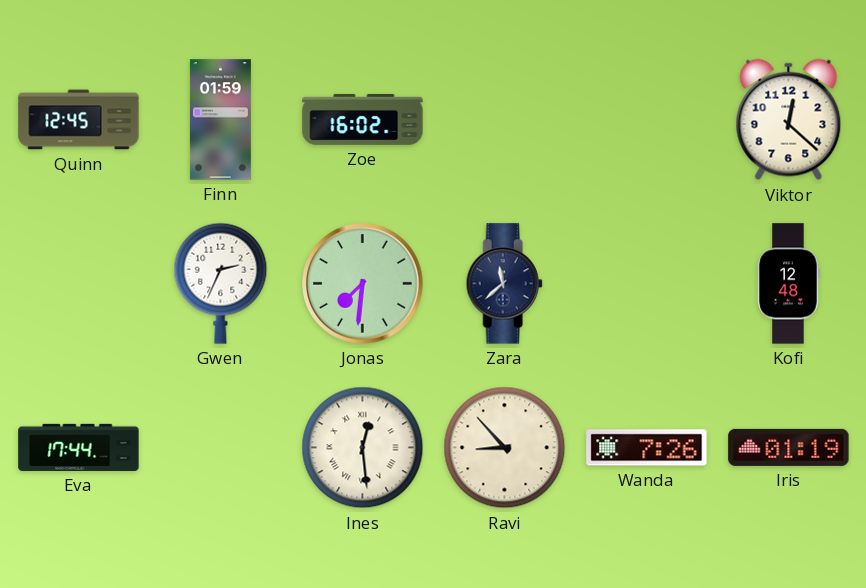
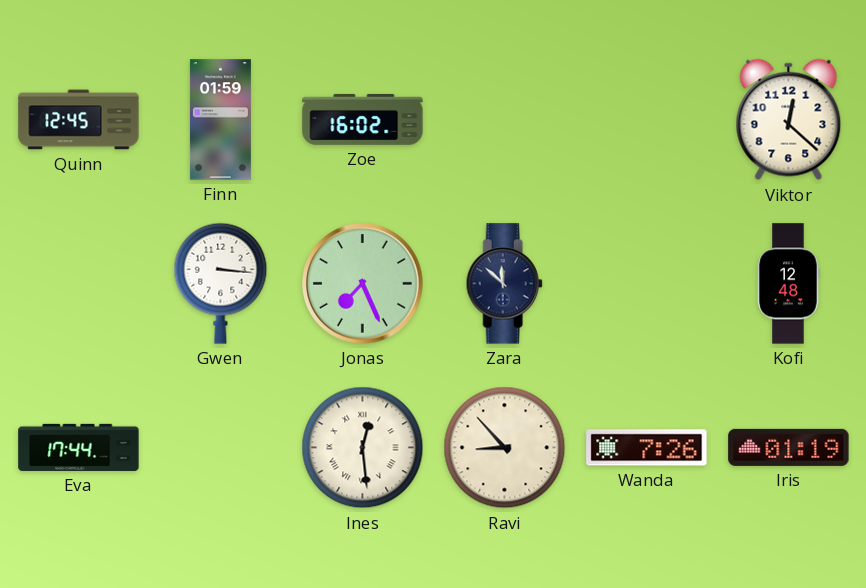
Gwen: 2:34 -> 3:16
Jonas: 7:31 -> 7:26
Zara: 11:38 -> 11:52
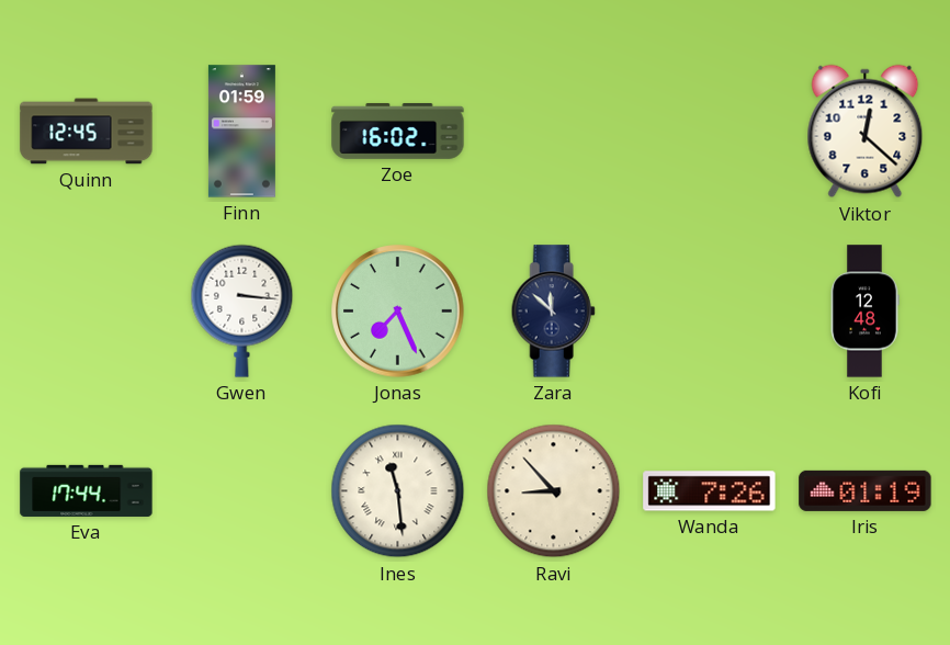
Ines: 12:29 -> 11:29
